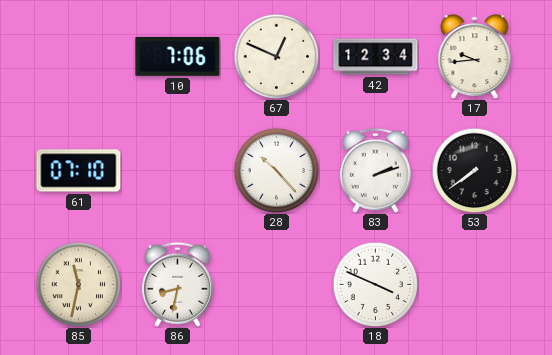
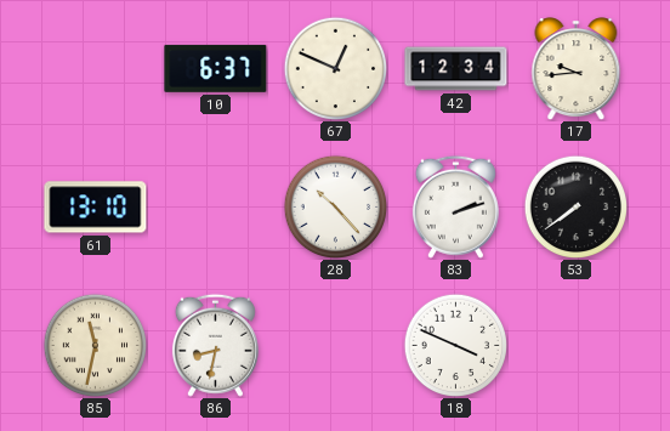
10: 7:06 -> 6:37
61: 07:10 -> 13:10
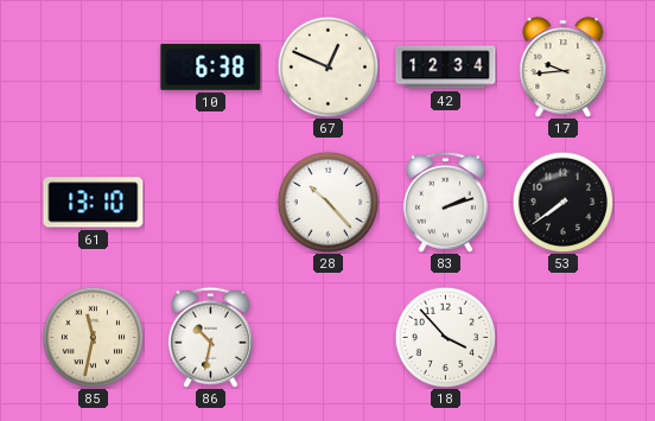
10: 6:37 -> 6:38
86: 8:32 -> 10:32
18: 3:49 -> 3:53
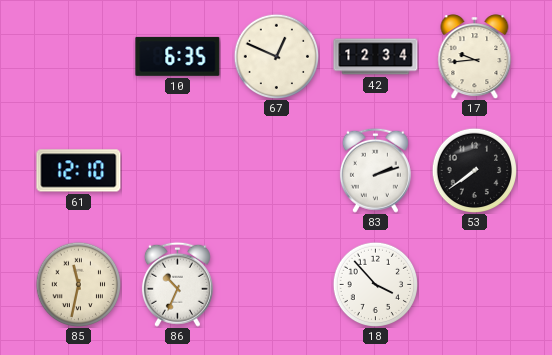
10: 6:38 -> 6:35
61: 13:10 -> 12:10
28: 10:23 -> none
86: 10:32 -> 10:34
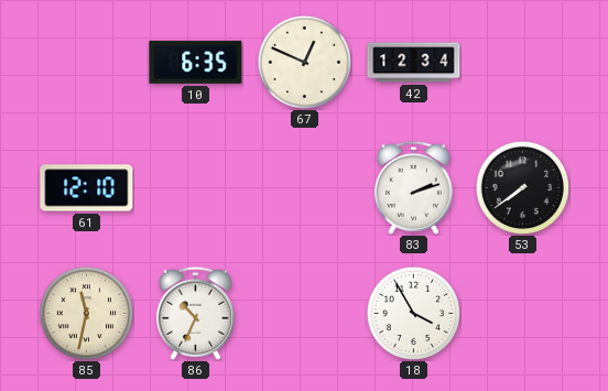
17: 9:44 -> none
18: 3:53 -> 3:55
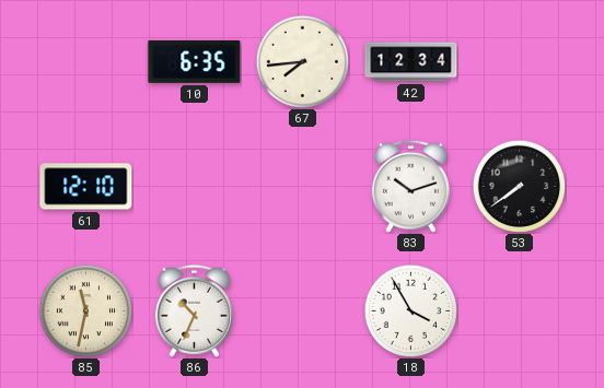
67: 12:49 -> 7:44
83: 2:12 -> 10:12
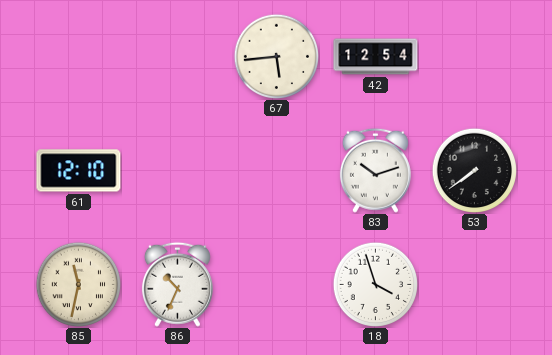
10: 6:35 -> none
67: 7:44 -> 5:44
42: 12:34 -> 12:54
18: 3:55 -> 3:57
